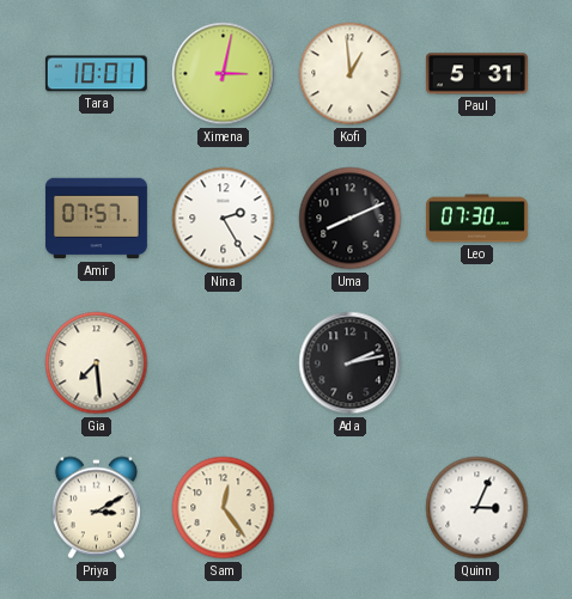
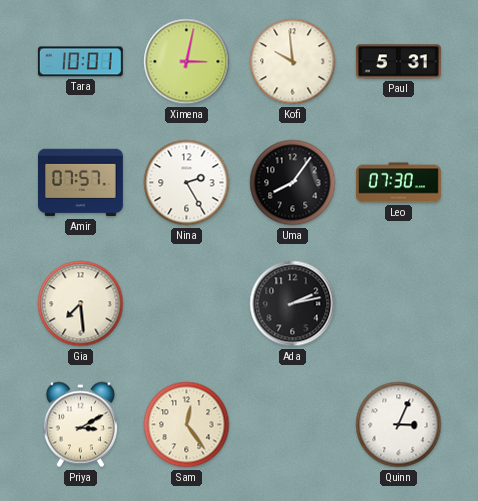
Kofi: 12:59 -> 9:59
Uma: 8:11 -> 8:06
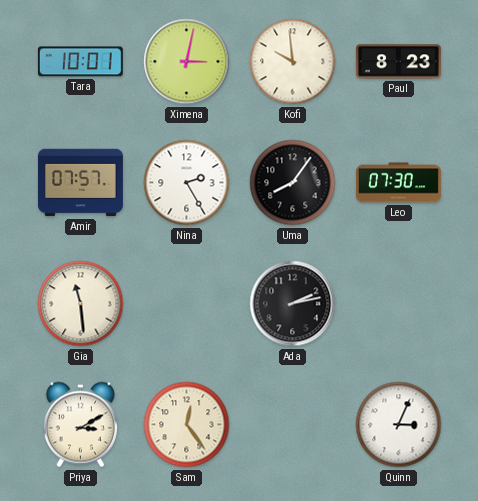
Paul: 5:31 -> 8:23
Gia: 7:29 -> 11:29
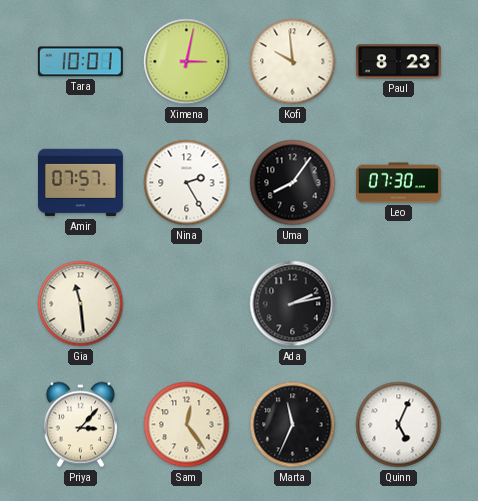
Priya: 3:10 -> 3:07
Marta: none -> 11:34
Quinn: 3:04 -> 5:04
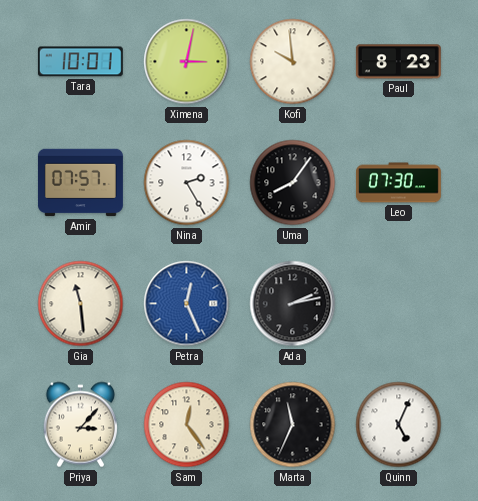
Petra: none -> 12:26
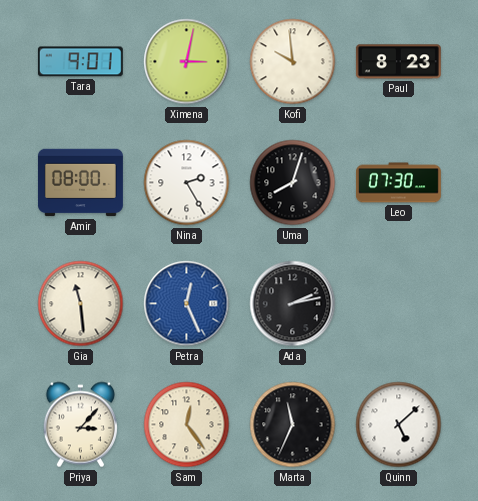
Tara: 10:01 -> 9:01
Amir: 07:57 -> 08:00
Uma: 8:06 -> 8:03
Quinn: 5:04 -> 5:08
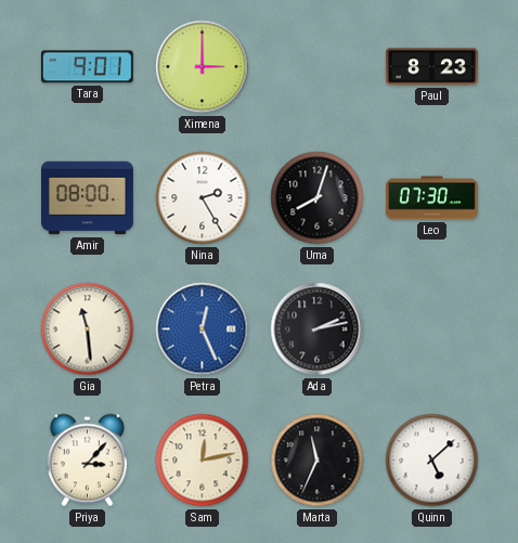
Ximena: 3:02 -> 3:00
Kofi: 9:59 -> none
Sam: 12:24 -> 12:13
